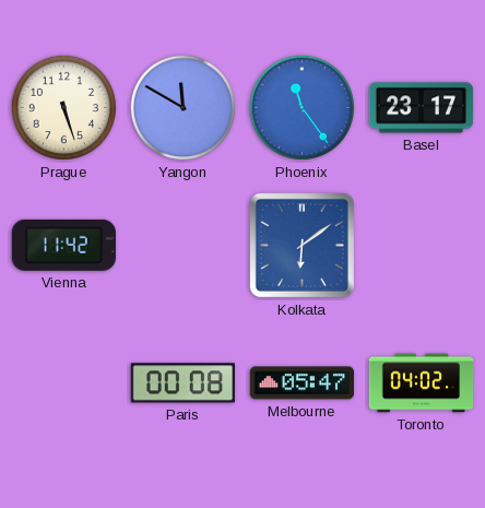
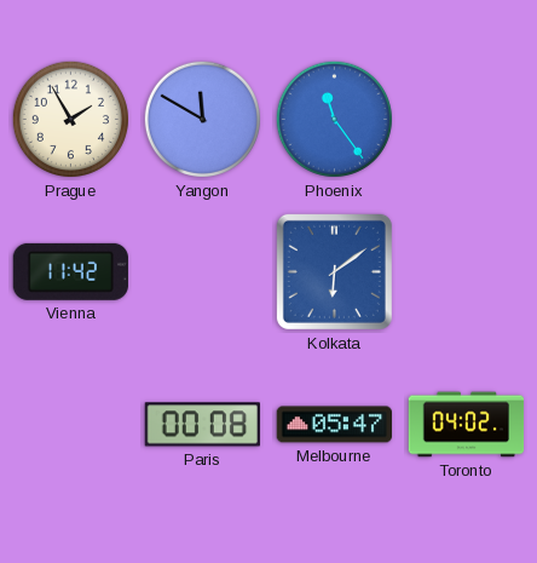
Prague: 5:27 -> 1:55
Basel: 23:17 -> none
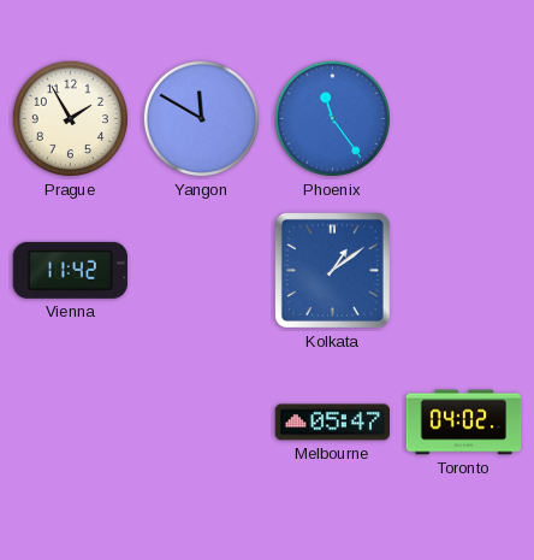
Kolkata: 6:09 -> 1:09
Paris: 00:08 -> none
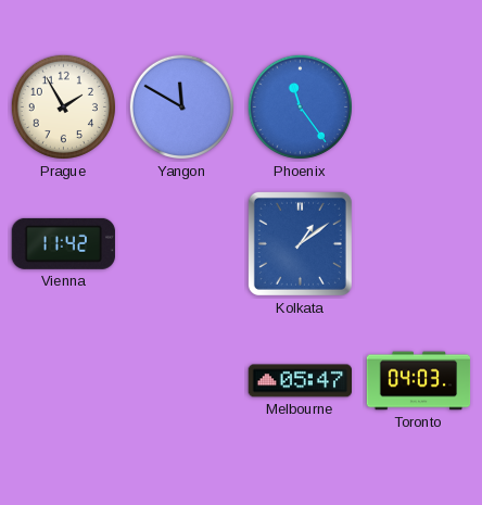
Toronto: 04:02 -> 04:03
